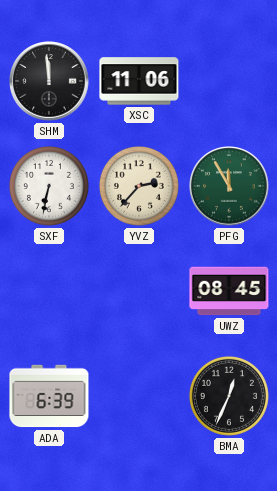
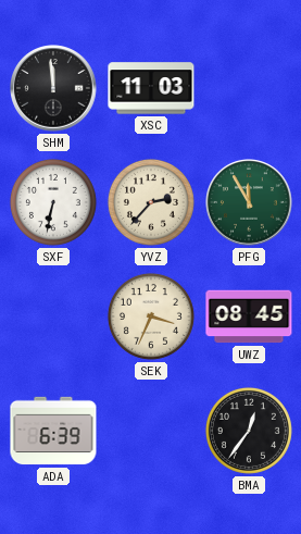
XSC: 11:06 -> 11:03
SEK: none -> 3:34
BMA: 12:34 -> 12:36
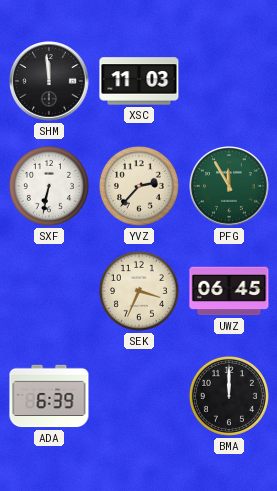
UWZ: 08:45 -> 06:45
BMA: 12:36 -> 12:00
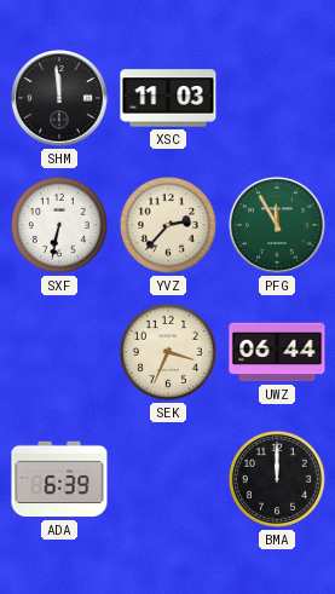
UWZ: 06:45 -> 06:44
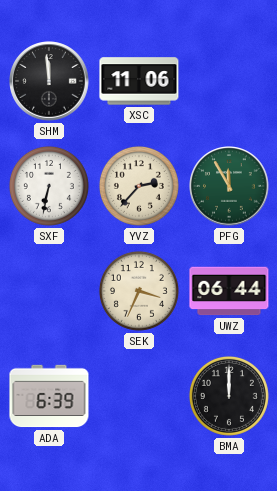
XSC: 11:03 -> 11:06
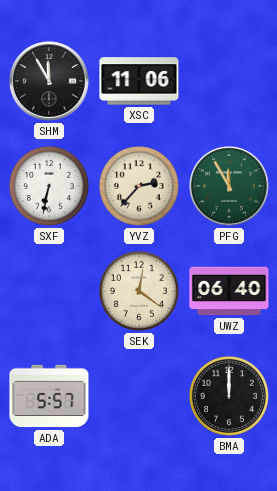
SHM: 11:59 -> 11:55
SEK: 3:34 -> 12:21
UWZ: 06:44 -> 06:40
ADA: 6:39 -> 5:57
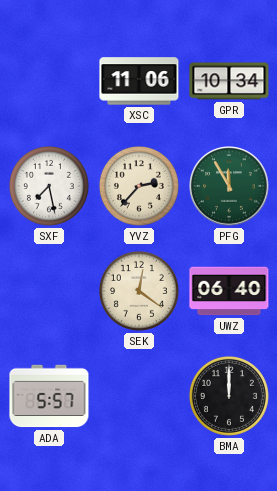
SHM: 11:55 -> none
GPR: none -> 10:34
SXF: 6:32 -> 7:28
